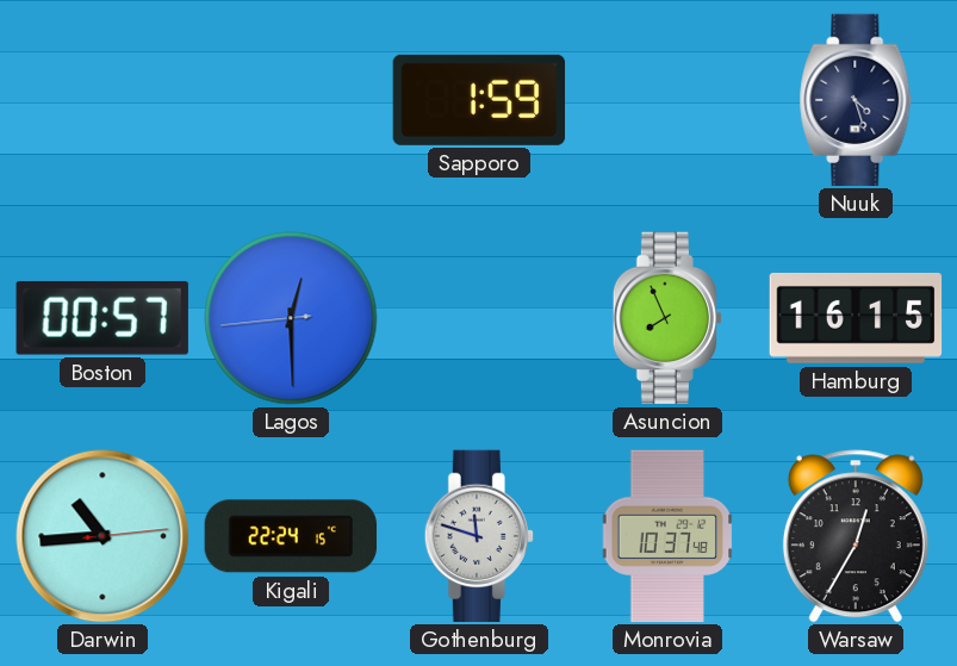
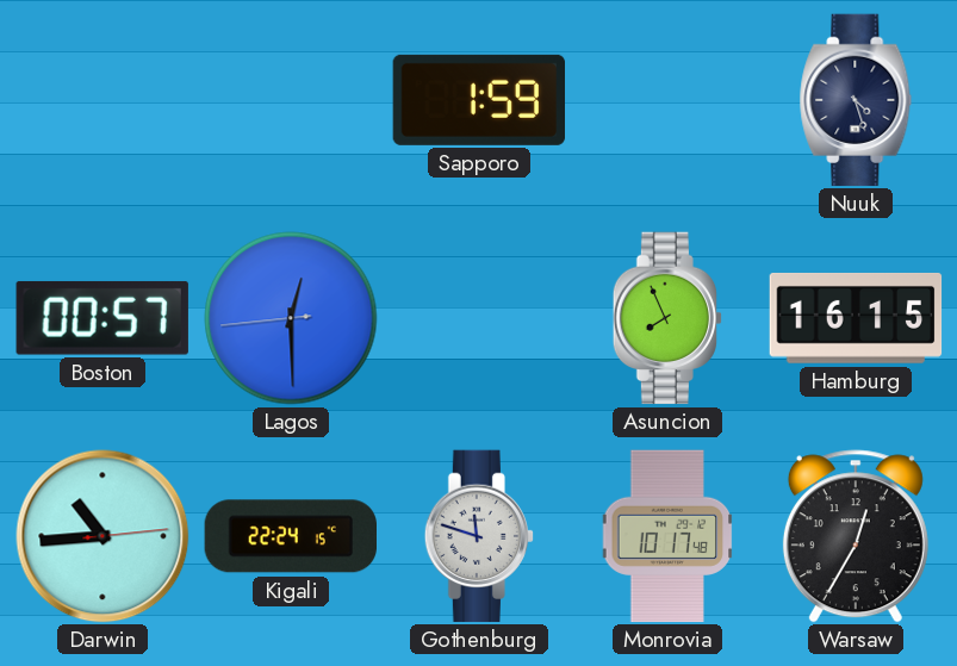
Monrovia: 10:37 -> 10:17
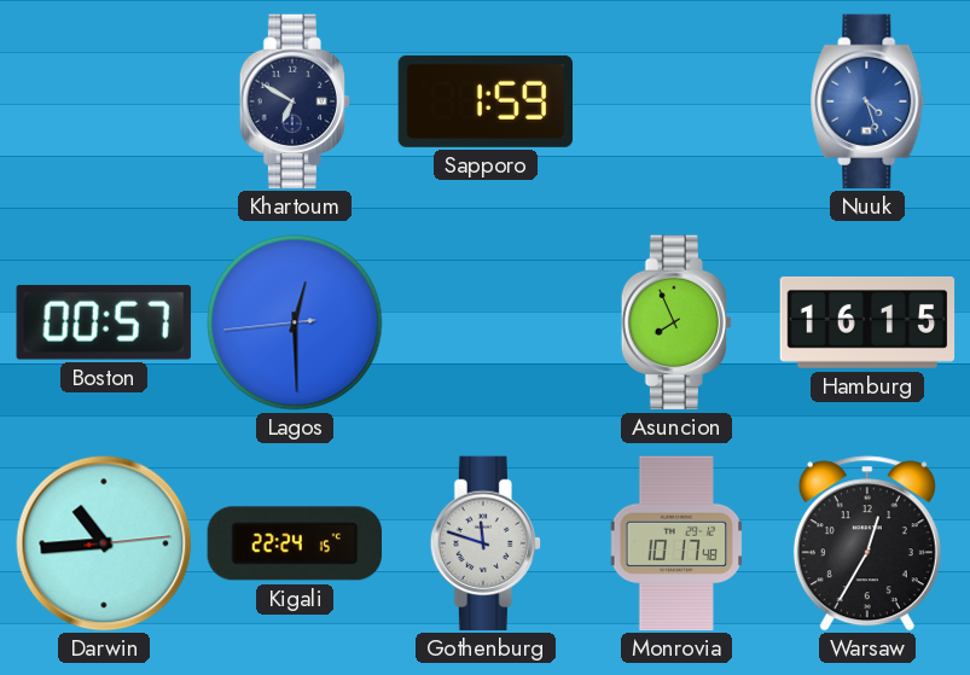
Khartoum: none -> 6:50
Nuuk dial: navy -> blue
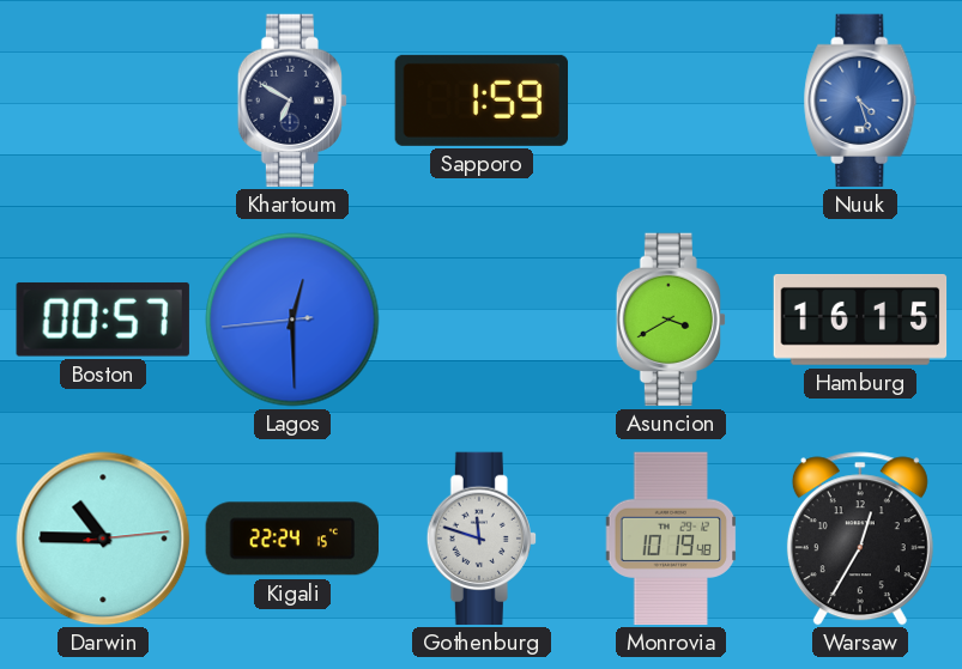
Asuncion: 7:56 -> 3:40
Darwin: 10:44 -> 10:45
Monrovia: 10:17 -> 10:19
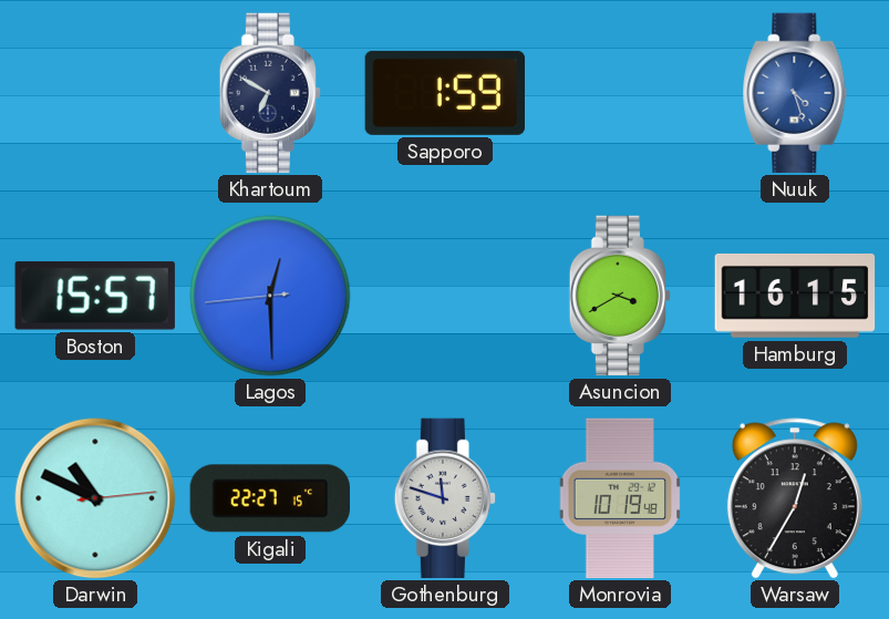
Boston: 00:57 -> 15:57
Darwin: 10:45 -> 10:49
Kigali: 22:24 -> 22:27
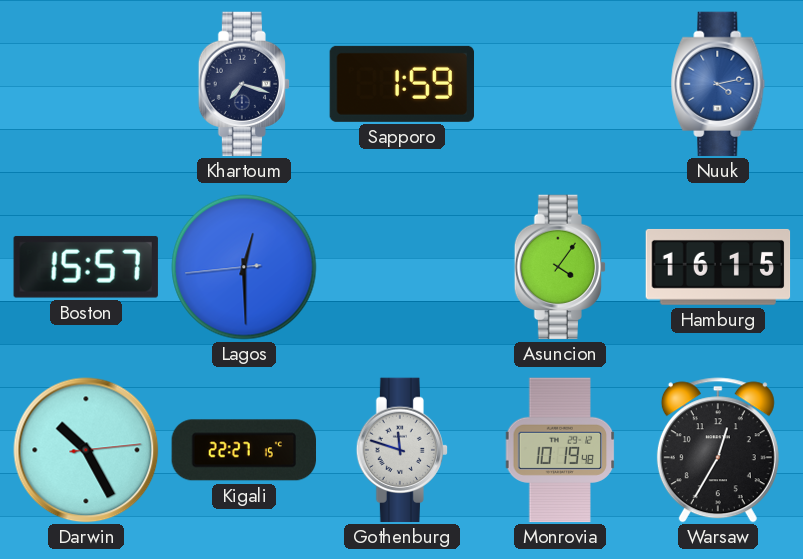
Khartoum: 6:50 -> 7:18
Nuuk: 4:27 -> 4:13
Asuncion: 3:40 -> 4:06
Darwin: 10:49 -> 10:25
